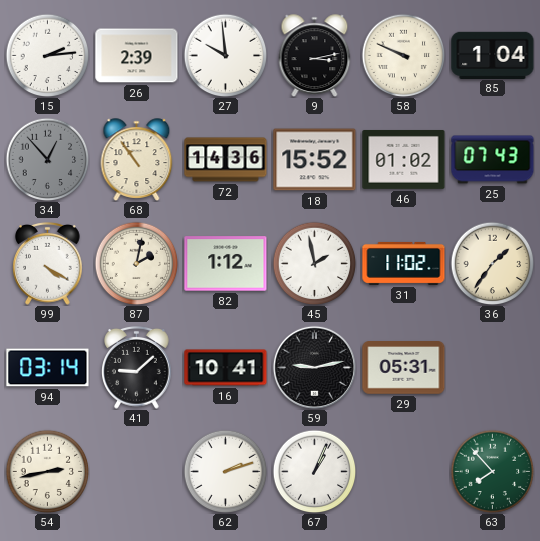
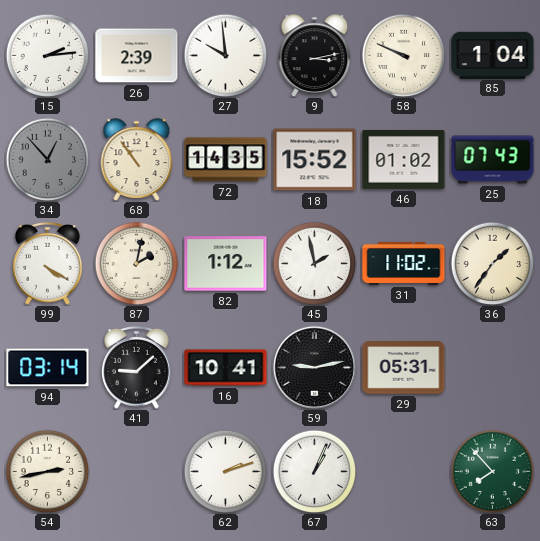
72: 14:36 -> 14:35
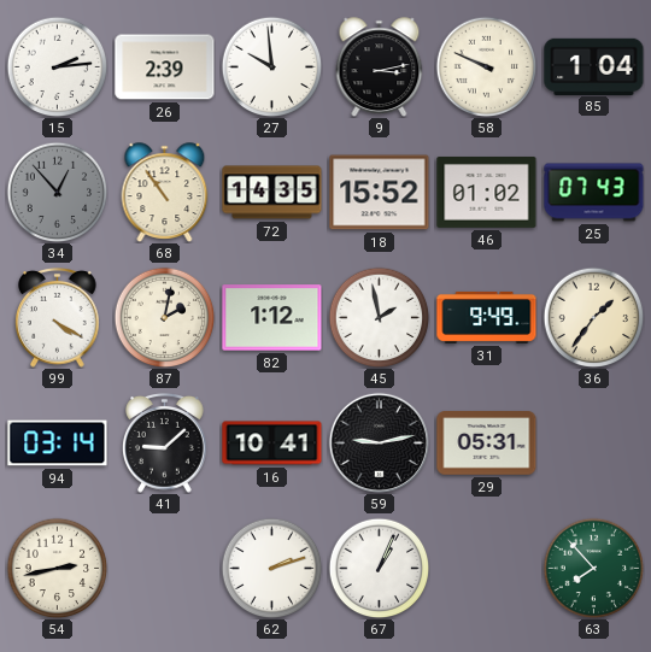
31: 11:02 -> 9:49
